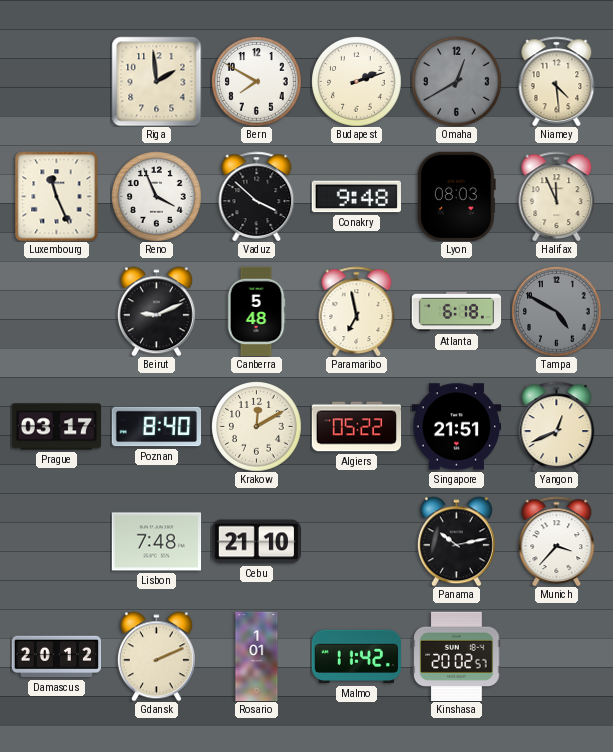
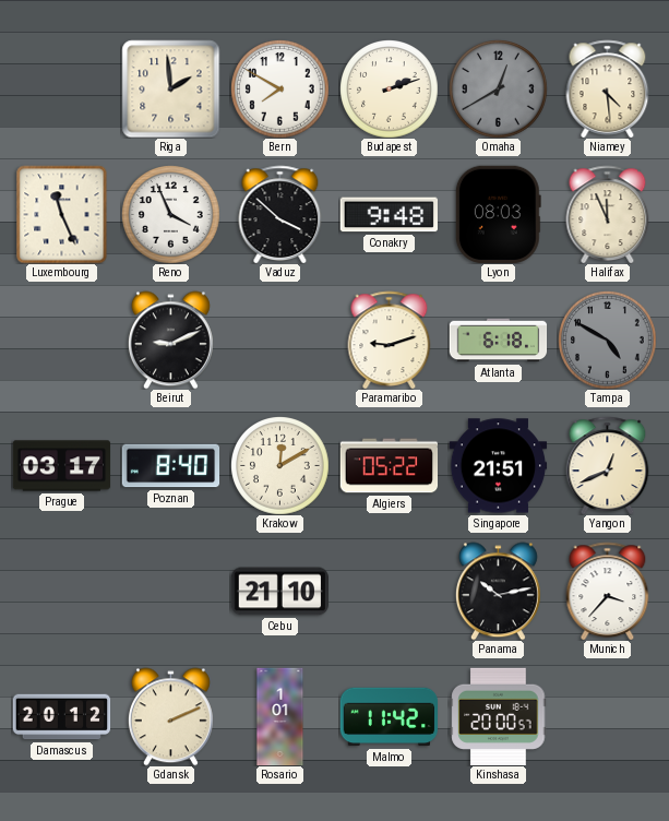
Canberra: 5:48 -> none
Paramaribo: 6:58 -> 9:12
Lisbon: 7:48 -> none
Kinshasa: 20:02 -> 20:00
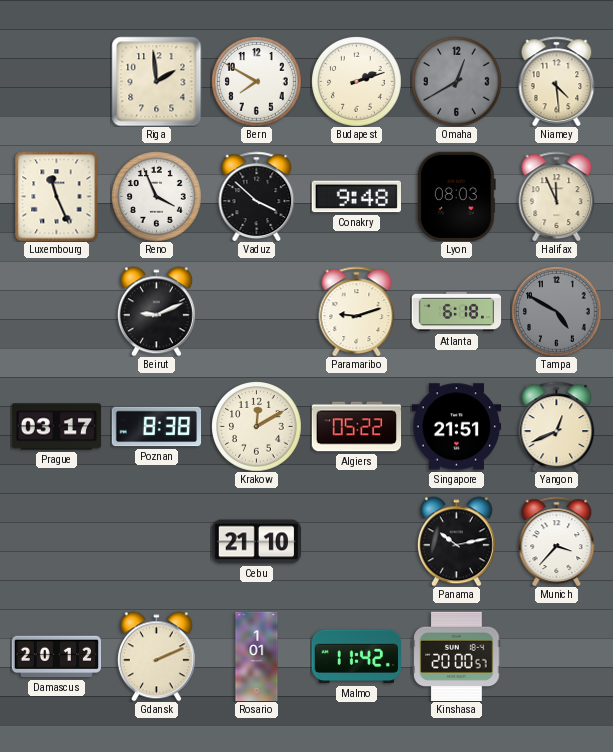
Poznan: 8:40 -> 8:38
